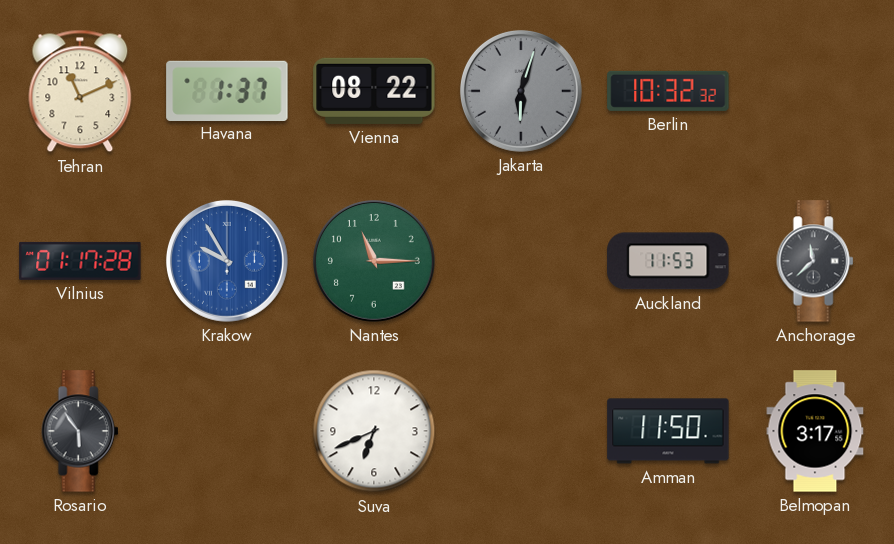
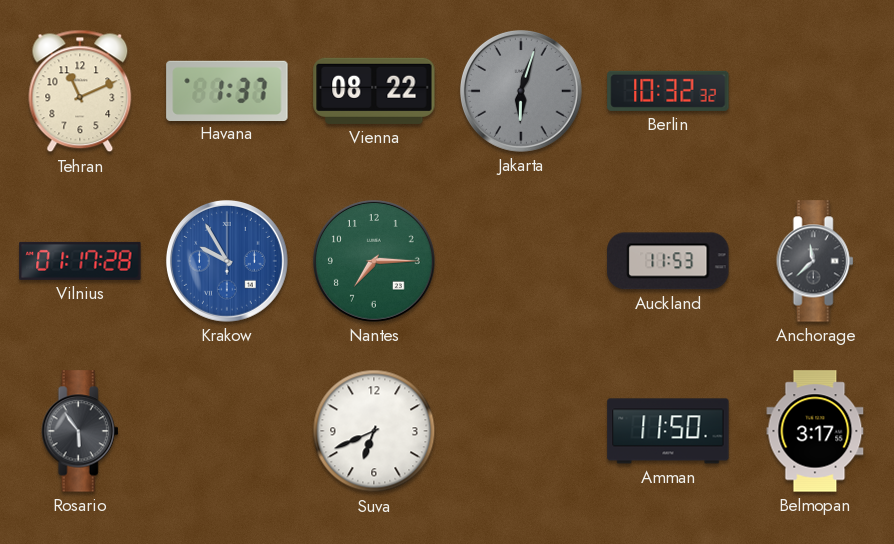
Nantes: 11:15 -> 7:15
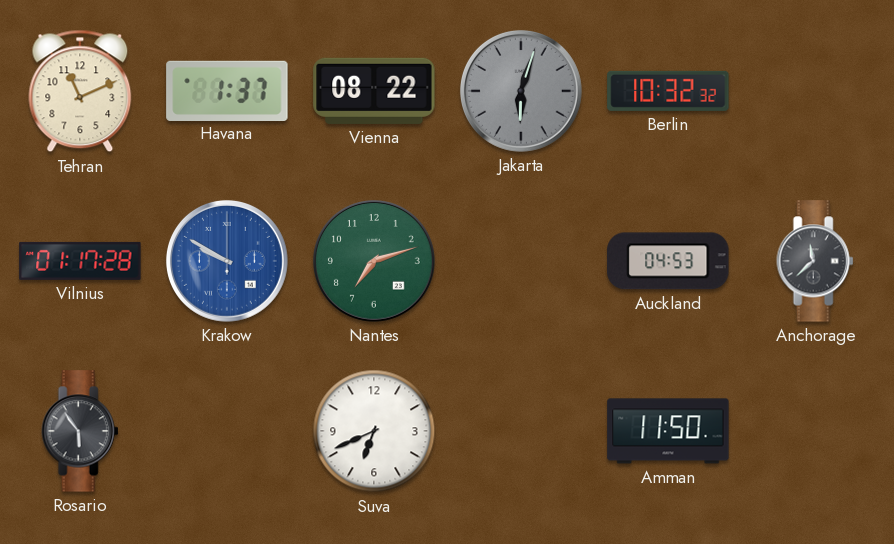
Krakow: 9:55 -> 9:50
Nantes: 7:15 -> 7:12
Auckland: 11:53 -> 04:53
Belmopan: 3:17 -> none
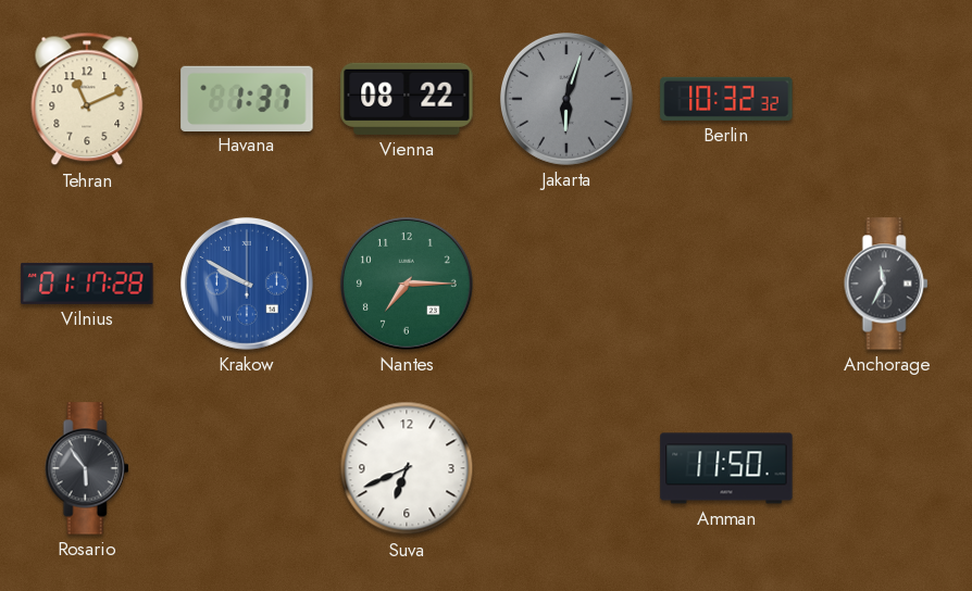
Nantes: 7:12 -> 7:15
Auckland: 04:53 -> none
Anchorage: 11:38 -> 11:35
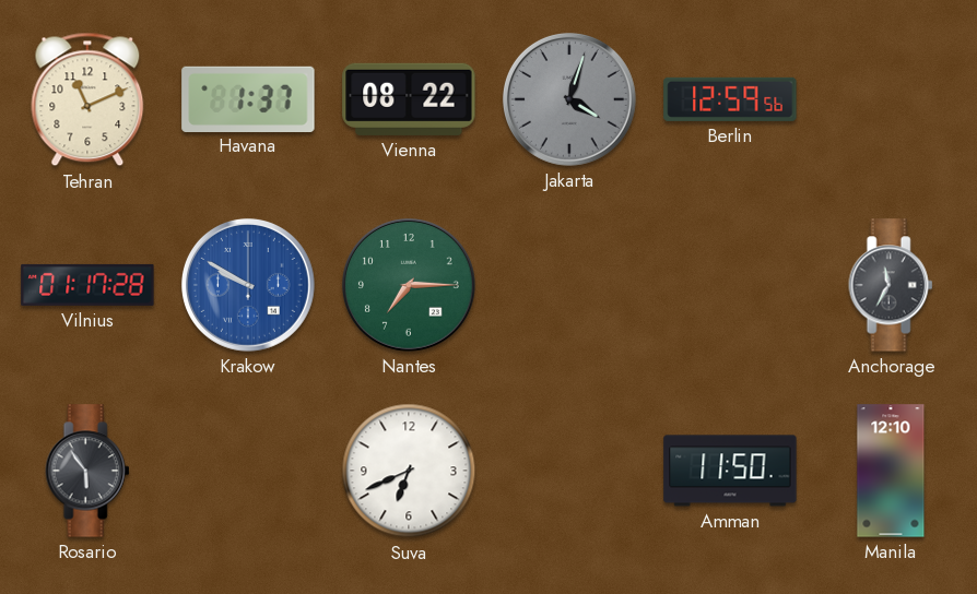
Jakarta: 6:03 -> 4:03
Berlin: 10:32 -> 12:59
Manila: none -> 12:10
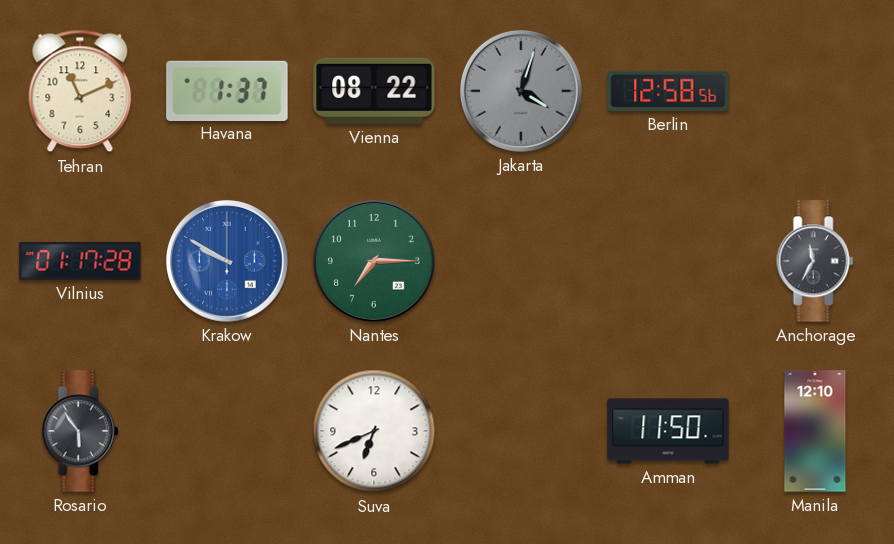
Berlin: 12:59 -> 12:58
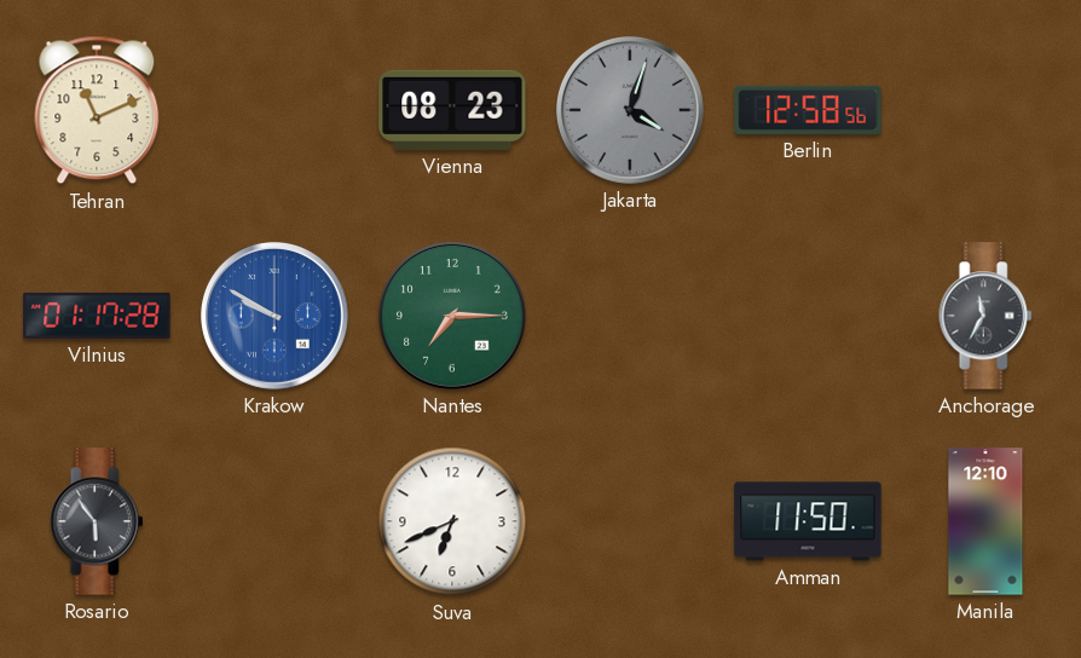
Havana: 1:37 -> none
Vienna: 08:22 -> 08:23
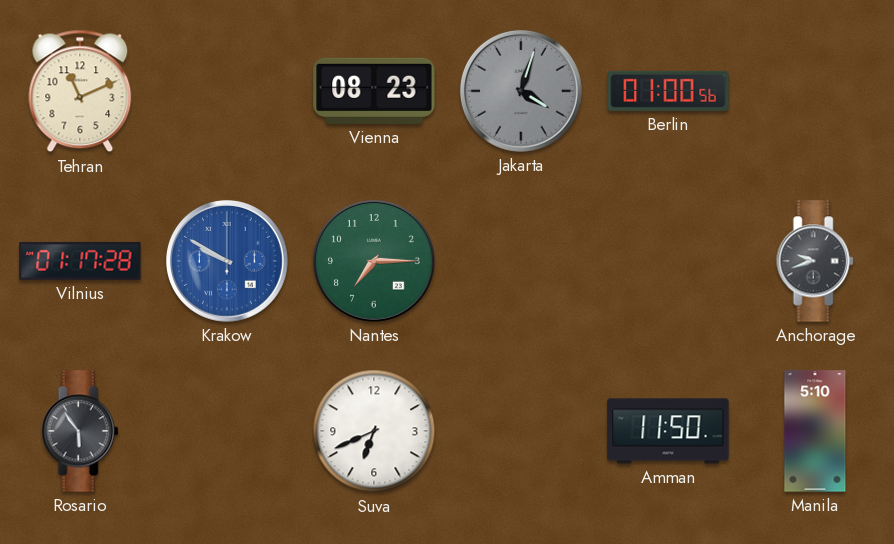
Berlin: 12:58 -> 01:00
Anchorage: 11:35 -> 9:42
Manila: 12:10 -> 5:10
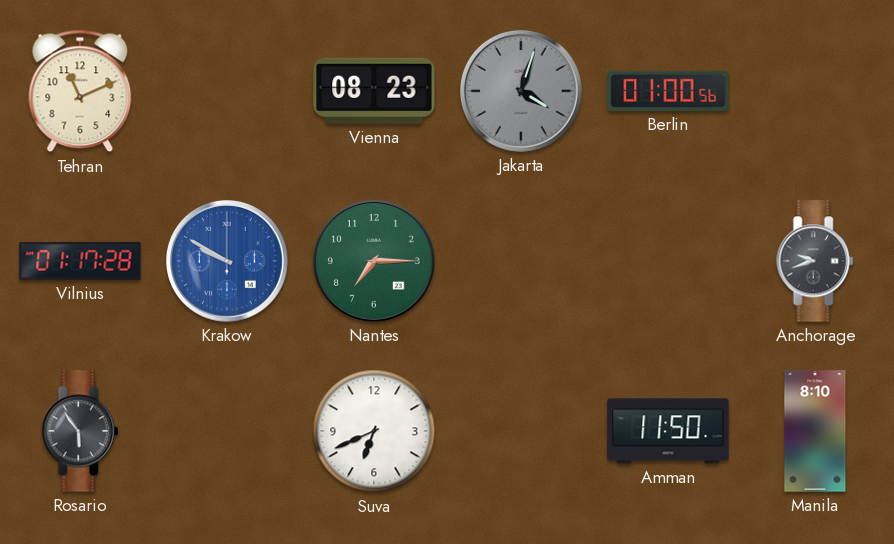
Manila: 5:10 -> 8:10
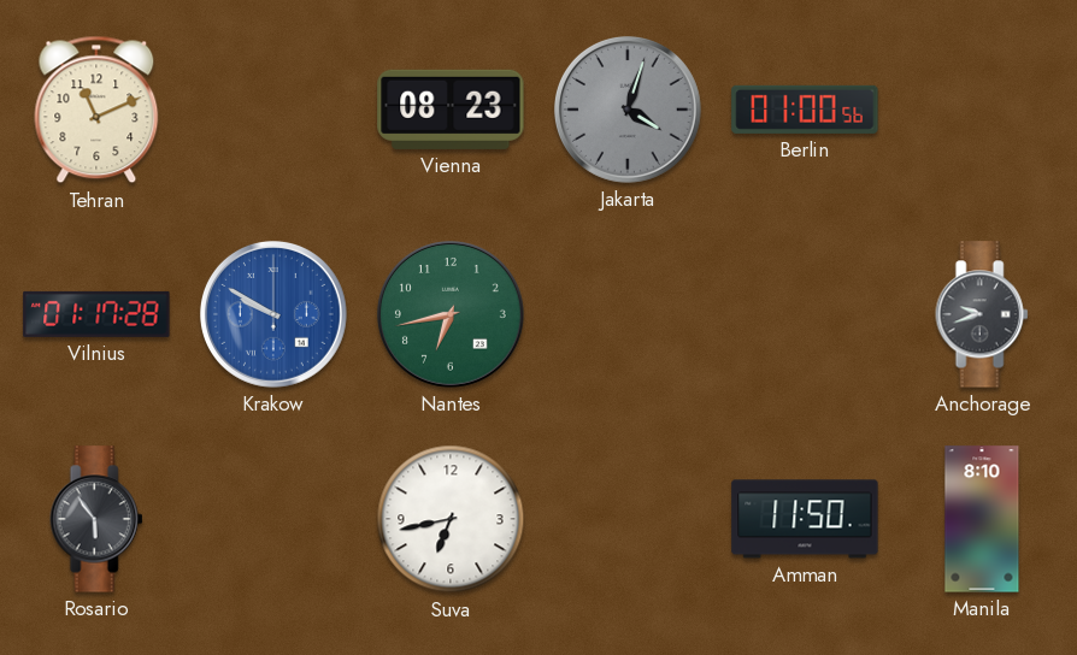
Nantes: 7:15 -> 6:43
Suva: 6:41 -> 6:43
